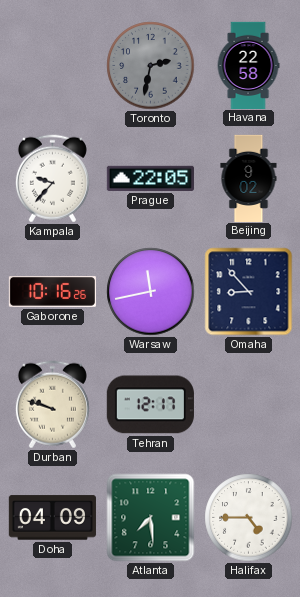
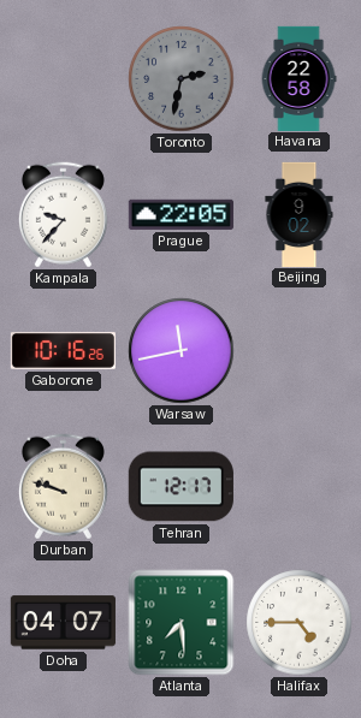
Omaha: 8:53 -> none
Doha: 04:09 -> 04:07
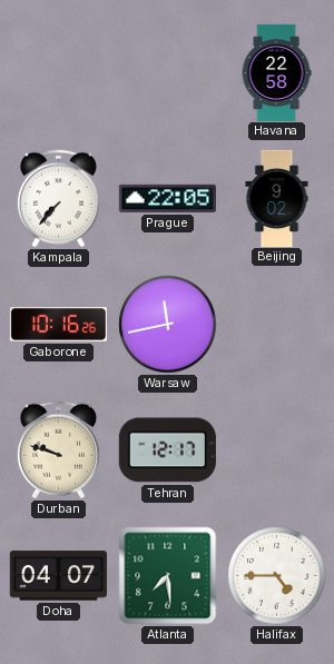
Toronto: 2:32 -> none
Kampala: 9:37 -> 7:37
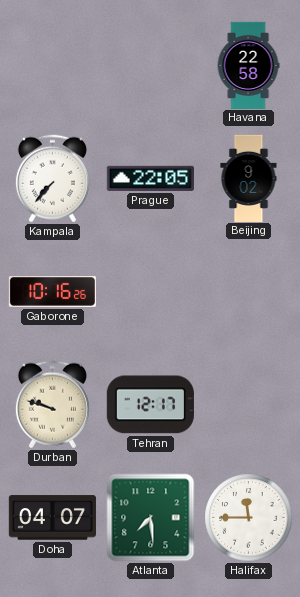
Warsaw: 11:43 -> none
Halifax: 4:45 -> 11:45
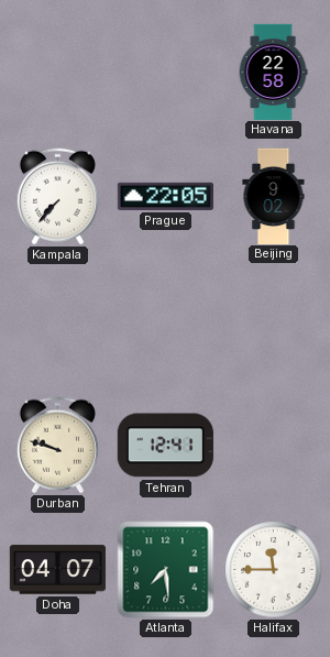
Gaborone: 10:16 -> none
Tehran: 12:17 -> 12:41
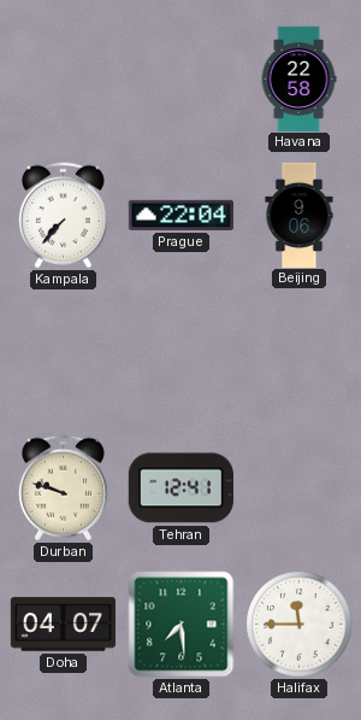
Prague: 22:05 -> 22:04
Beijing: 9:02 -> 9:06
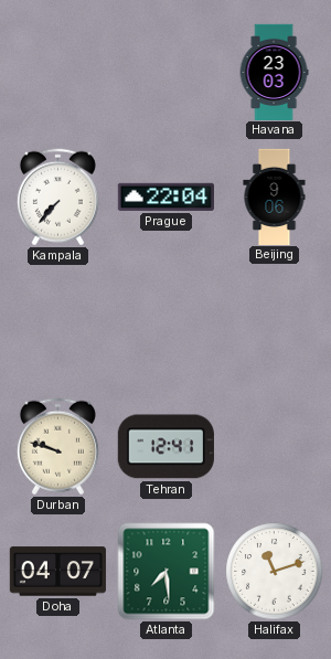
Havana: 22:58 -> 23:03
Halifax: 11:45 -> 11:12
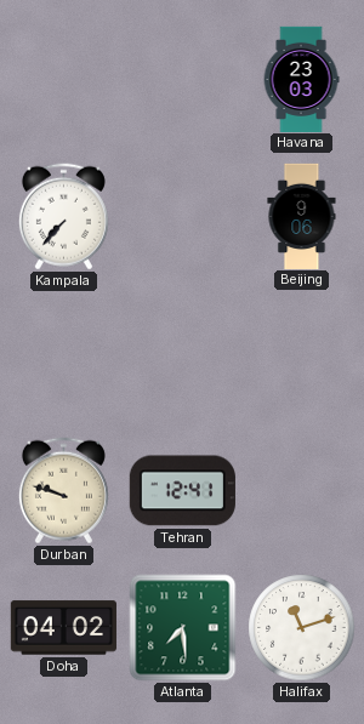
Prague: 22:04 -> none
Doha: 04:07 -> 04:02
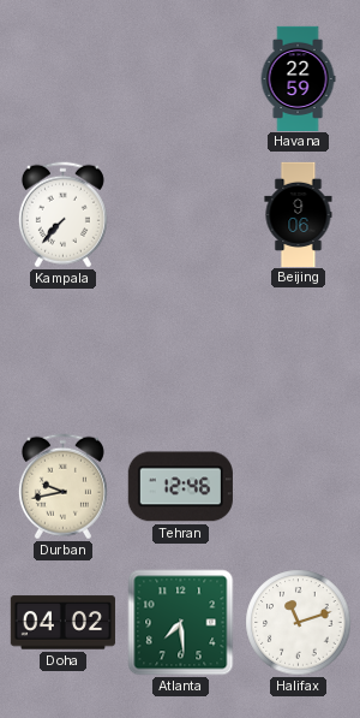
Havana: 23:03 -> 22:59
Durban: 9:48 -> 9:43
Tehran: 12:41 -> 12:46
